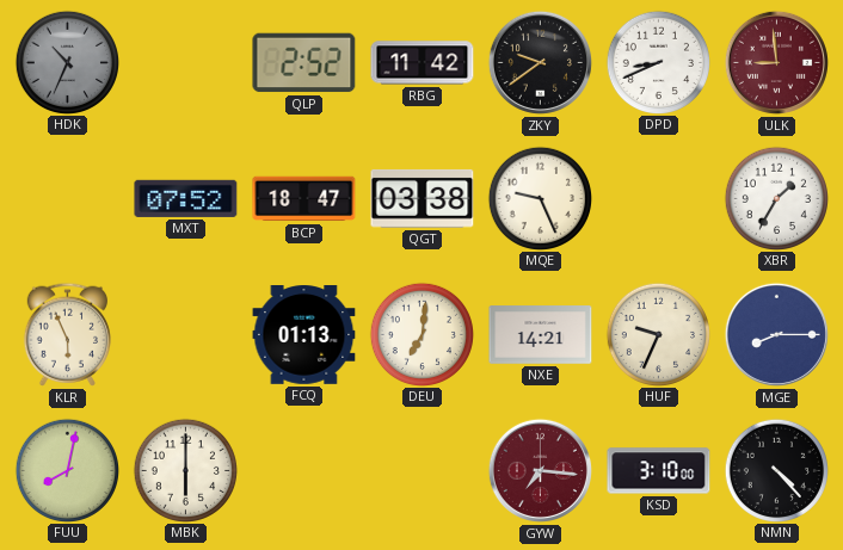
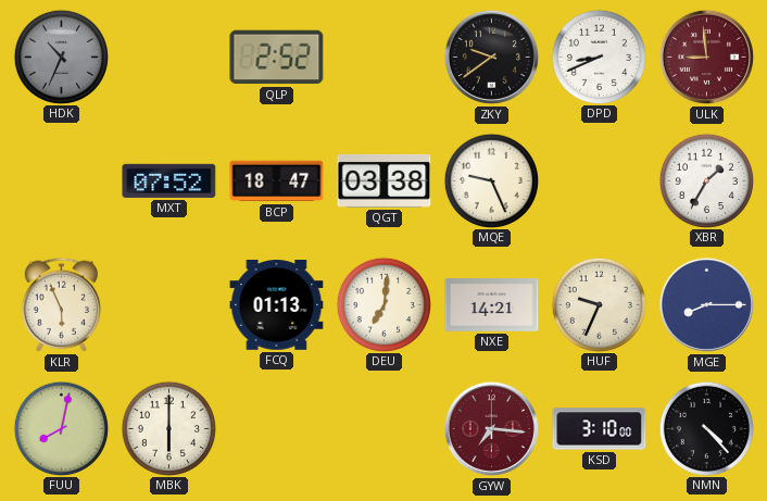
RBG: 11:42 -> none
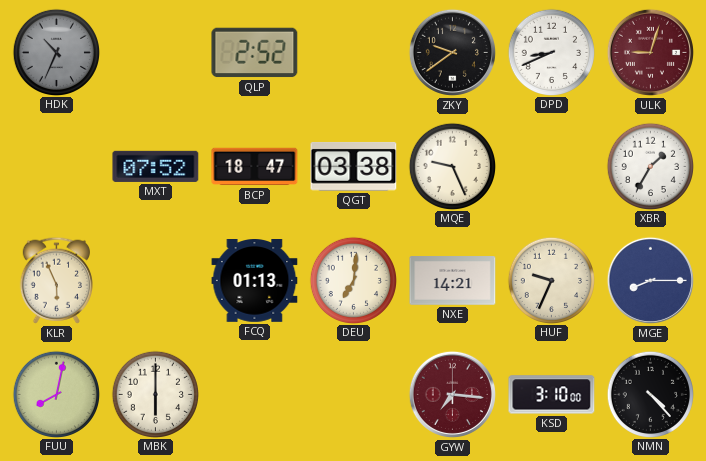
ULK: 8:59 -> 9:03
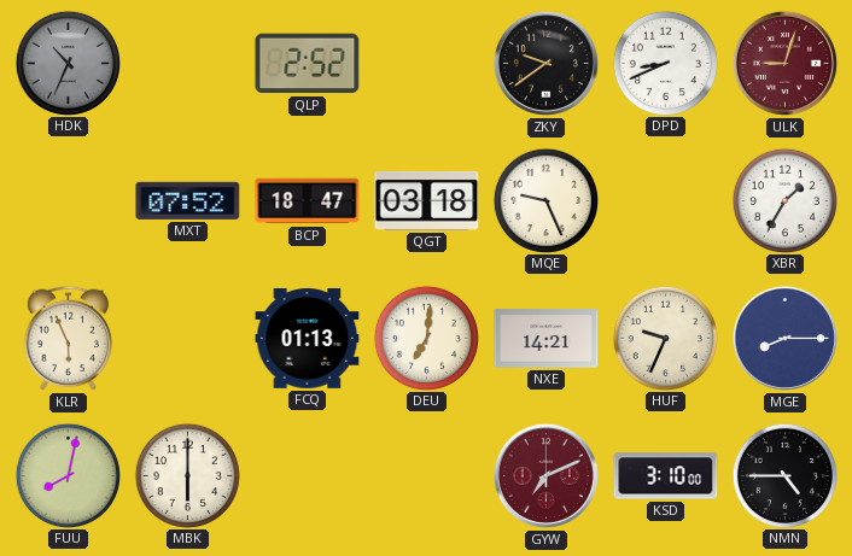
QGT: 03:38 -> 03:18
GYW: 7:16 -> 7:11
NMN: 4:23 -> 4:45
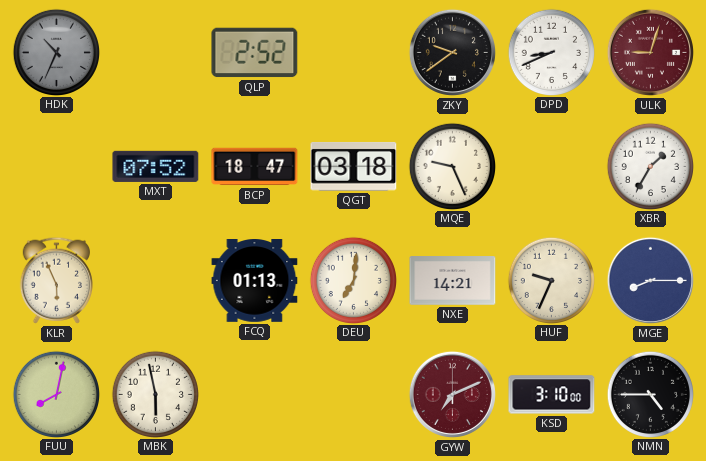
MBK: 6:00 -> 5:58
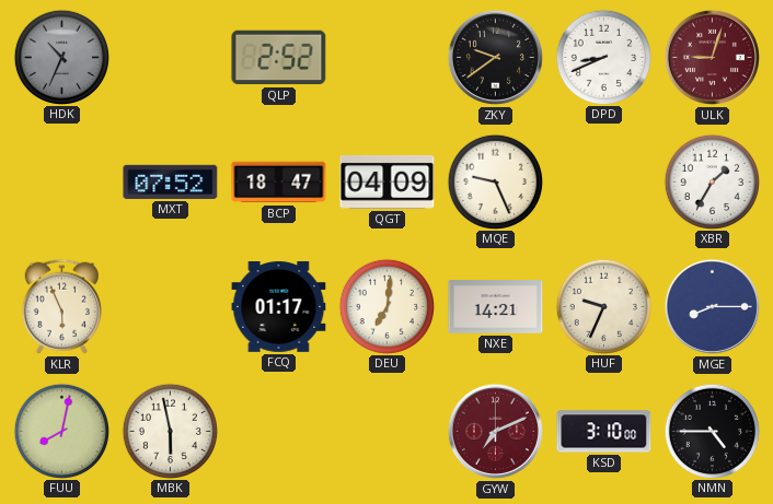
QGT: 03:18 -> 04:09
FCQ: 01:13 -> 01:17
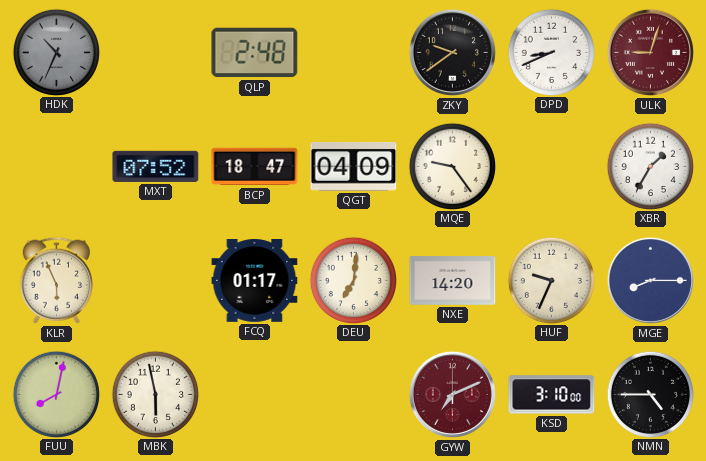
QLP: 2:52 -> 2:48
MQE: 9:26 -> 9:24
NXE: 14:21 -> 14:20
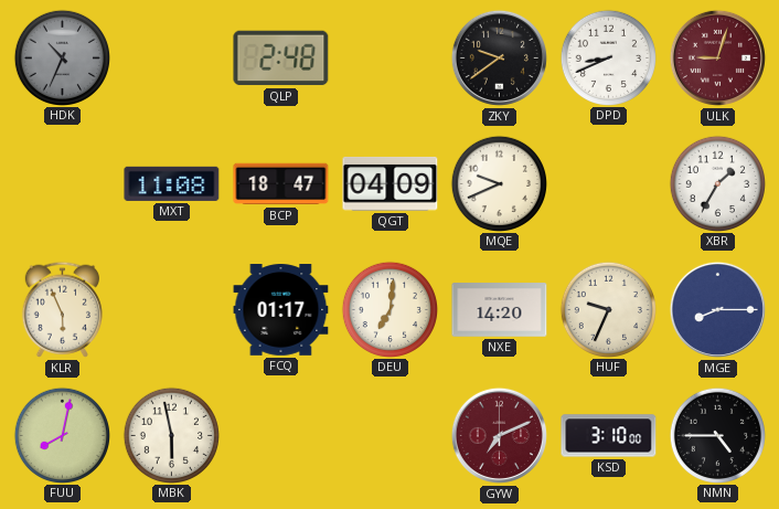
MXT: 07:52 -> 11:08
MQE: 9:24 -> 9:41
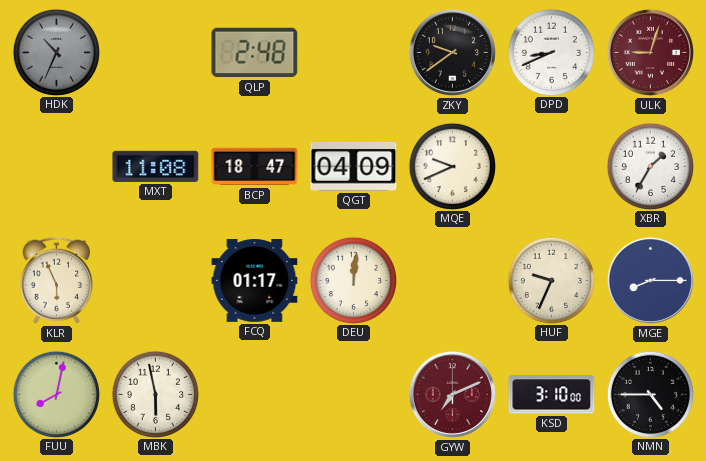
DEU: 7:01 -> 12:01
NXE: 14:20 -> none
